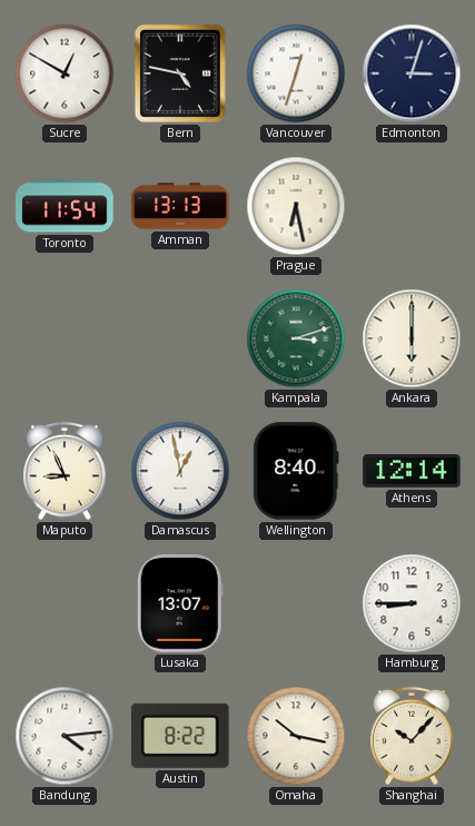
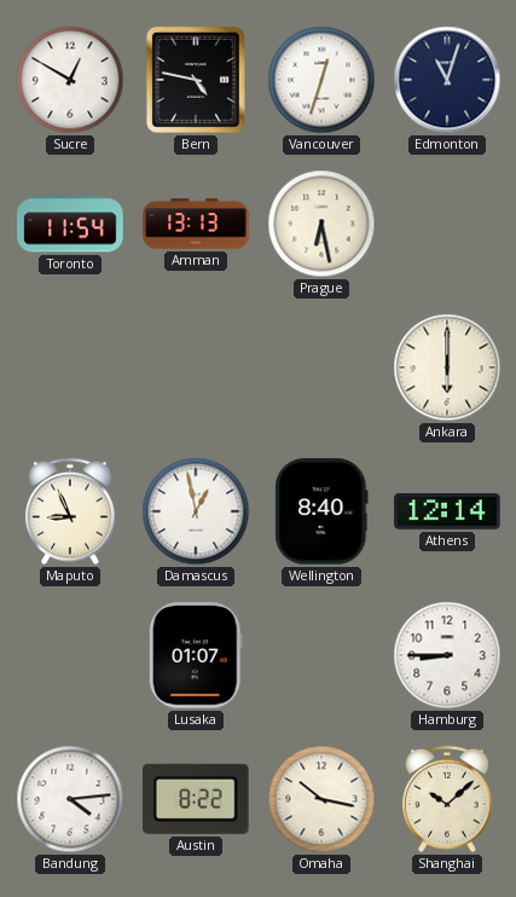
Edmonton: 3:03 -> 11:03
Kampala: 3:12 -> none
Lusaka: 13:07 -> 01:07
Shanghai: 10:07 -> 10:08
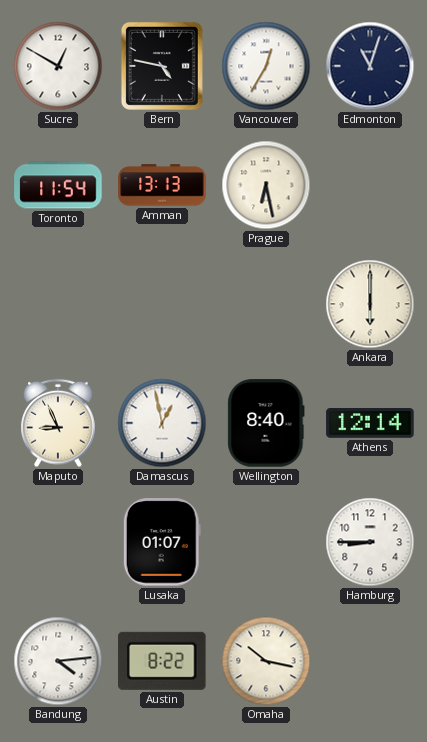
Vancouver: 12:33 -> 12:35
Shanghai: 10:08 -> none
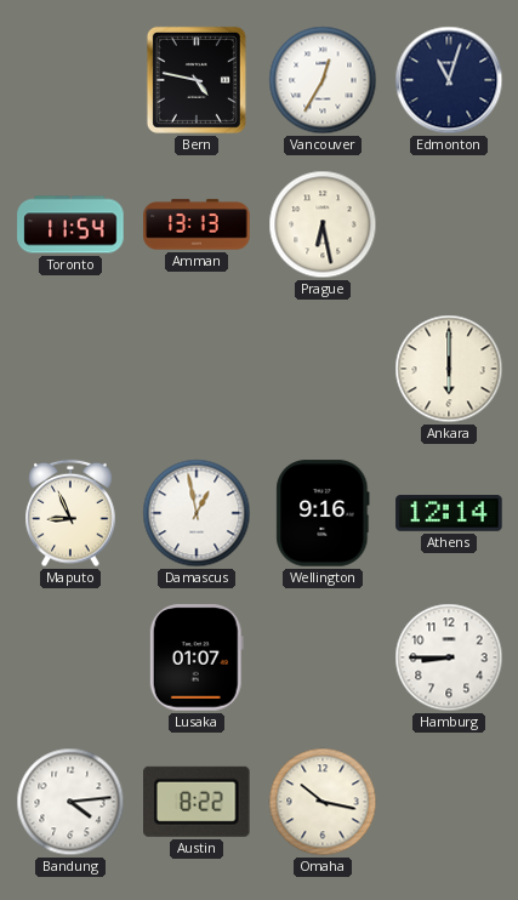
Sucre: 12:50 -> none
Wellington: 8:40 -> 9:16
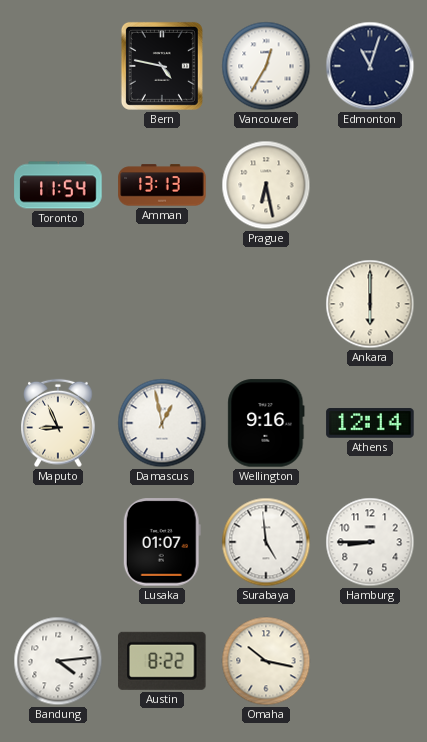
Surabaya: none -> 4:59
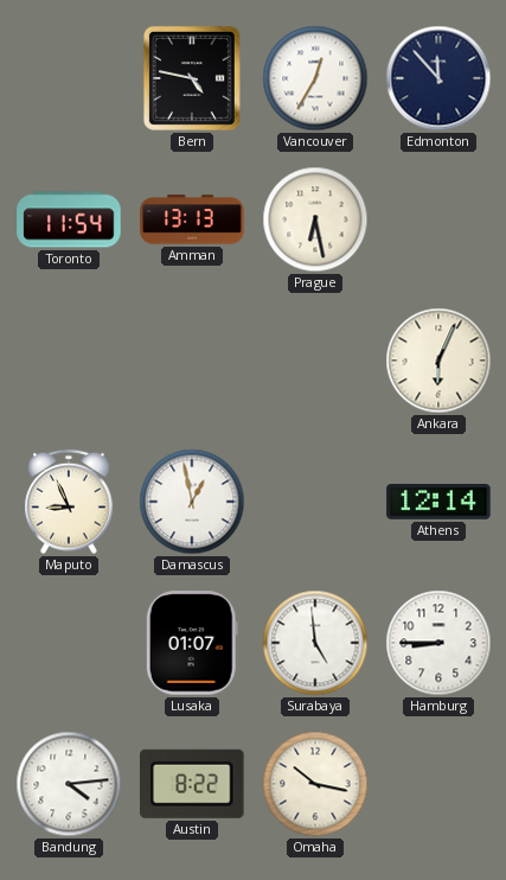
Edmonton: 11:03 -> 11:53
Ankara: 6:00 -> 6:04
Wellington: 9:16 -> none
